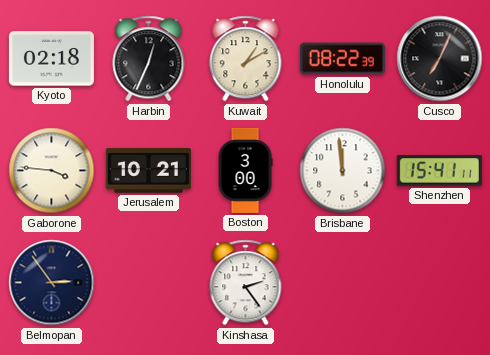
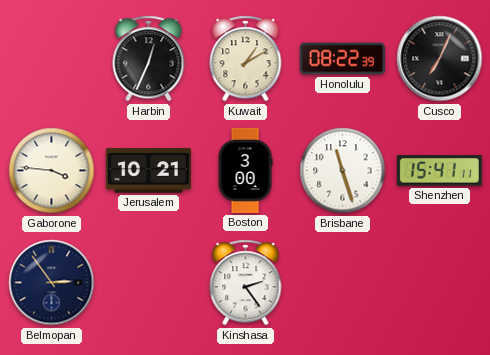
Kyoto: 02:18 -> none
Brisbane: 11:59 -> 11:27
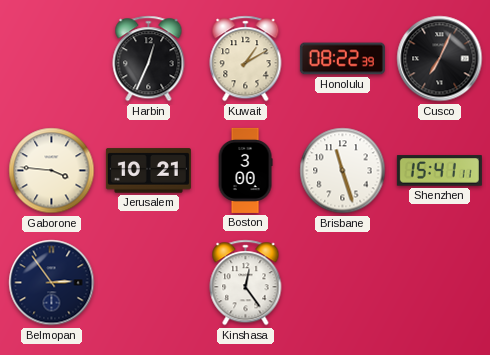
Kinshasa: 2:24 -> 12:24
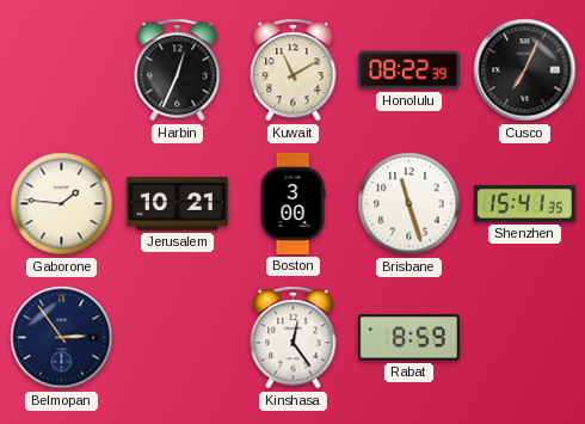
Kuwait: 1:10 -> 11:10
Gaborone: 3:46 -> 1:46
Shenzhen: 15:41:11 -> 15:41:35
Rabat: none -> 8:59
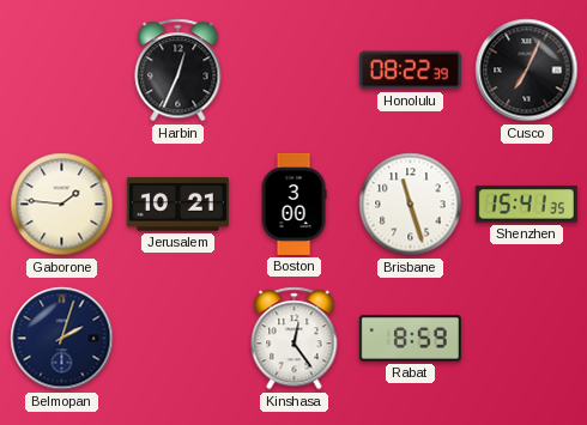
Kuwait: 11:10 -> none
Belmopan: 2:54 -> 2:03
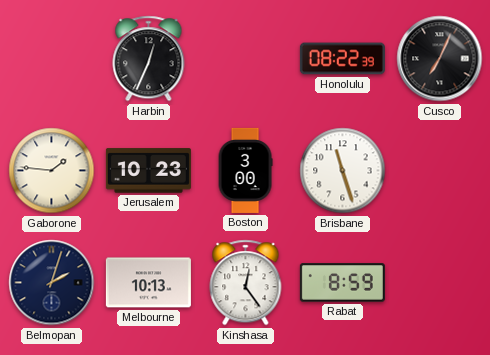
Jerusalem: 10:21 -> 10:23
Shenzhen: 15:41 -> none
Melbourne: none -> 10:13
